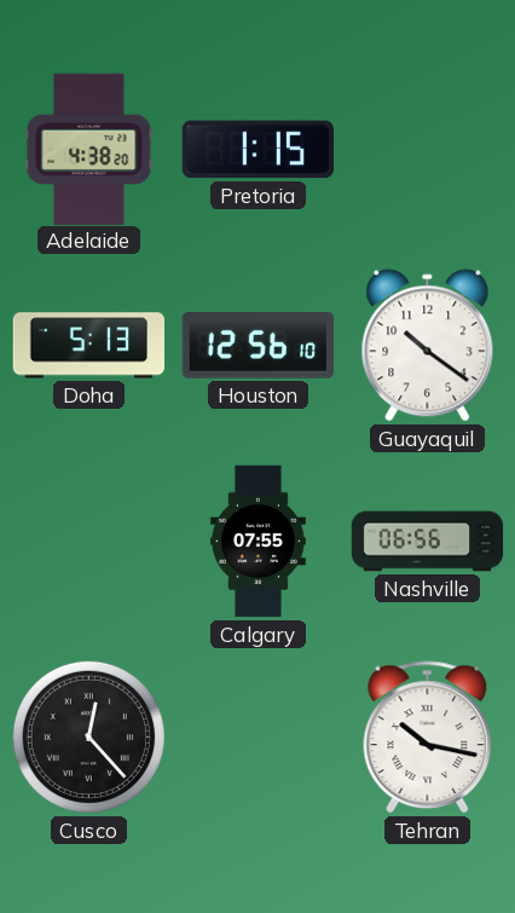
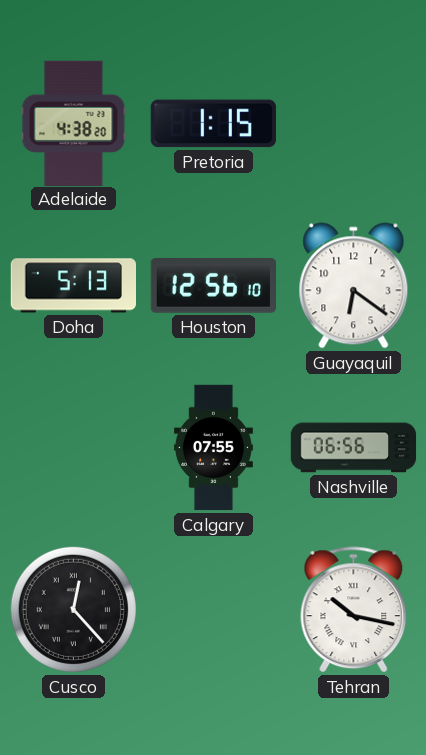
Guayaquil: 10:21 -> 6:21
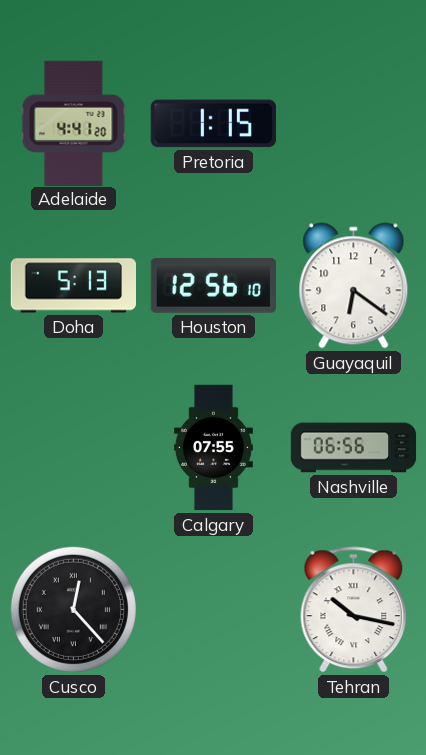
Adelaide: 4:38 -> 4:41
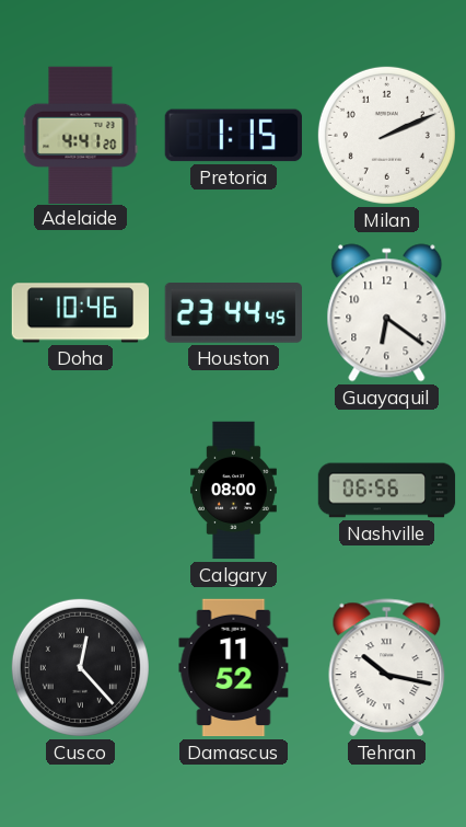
Milan: none -> 2:11
Doha: 5:13 -> 10:46
Houston: 12:56 -> 23:44
Calgary: 07:55 -> 08:00
Damascus: none -> 11:52
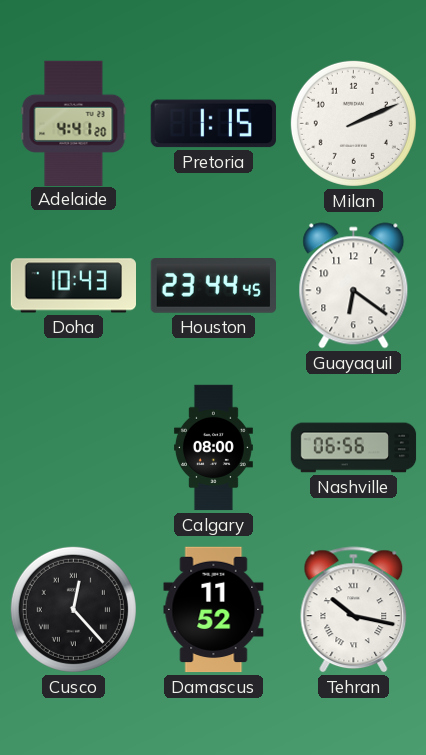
Doha: 10:46 -> 10:43
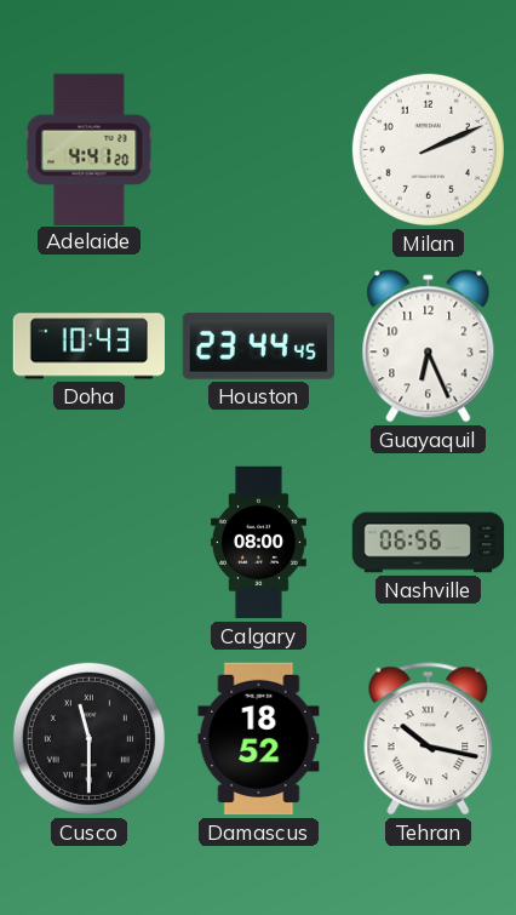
Pretoria: 1:15 -> none
Guayaquil: 6:21 -> 6:26
Cusco: 12:23 -> 11:30
Damascus: 11:52 -> 18:52
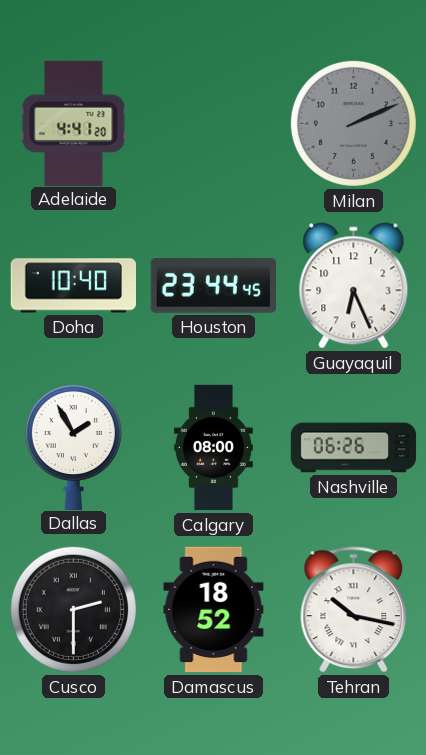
Milan dial: white -> grey
Doha: 10:43 -> 10:40
Dallas: none -> 1:55
Nashville: 06:56 -> 06:26
Cusco: 11:30 -> 2:30
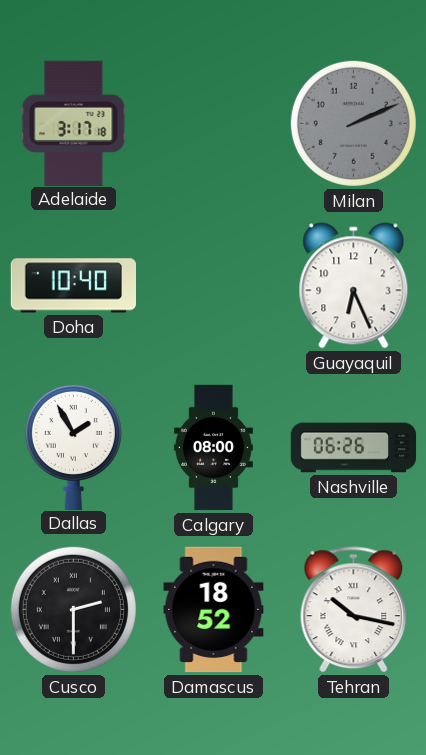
Adelaide: 4:41 -> 3:17
Houston: 23:44 -> none
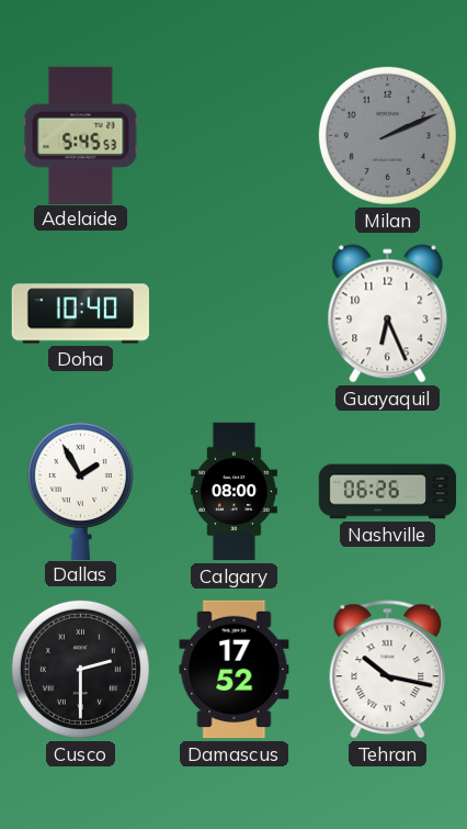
Adelaide: 3:17 -> 5:45
Damascus: 18:52 -> 17:52
